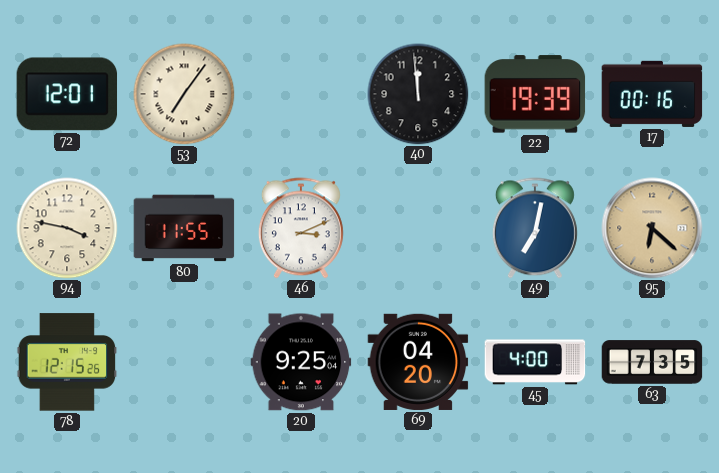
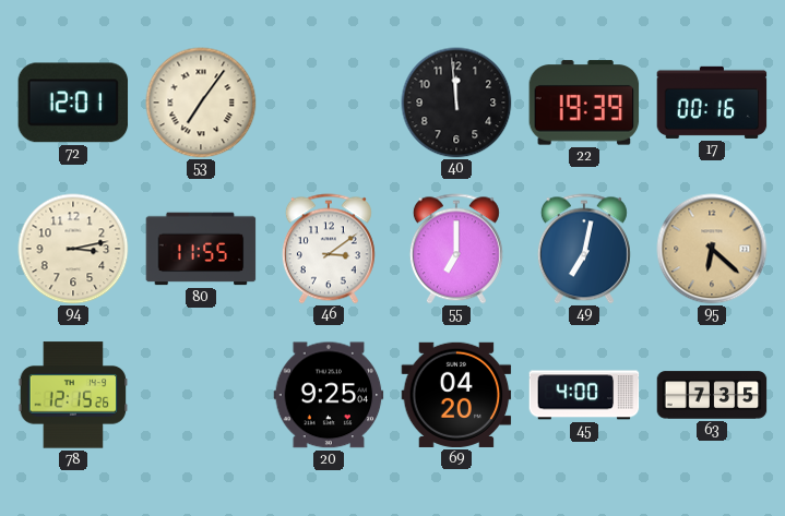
94: 3:47 -> 3:13
46: 3:11 -> 3:09
55: none -> 7:00
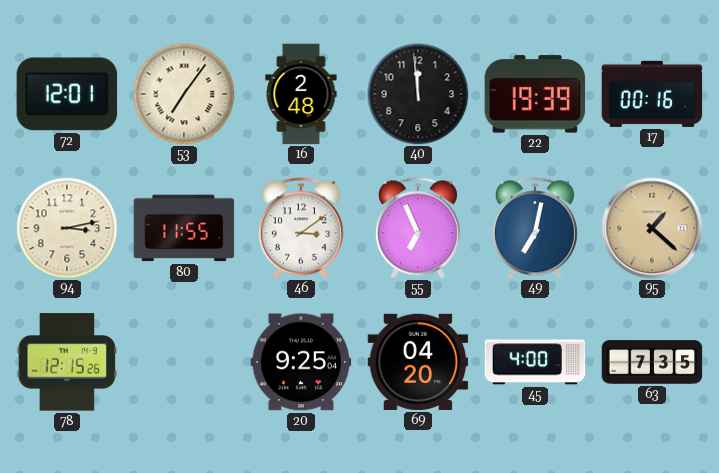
16: none -> 2:48
55: 7:00 -> 6:56
95: 6:22 -> 1:22
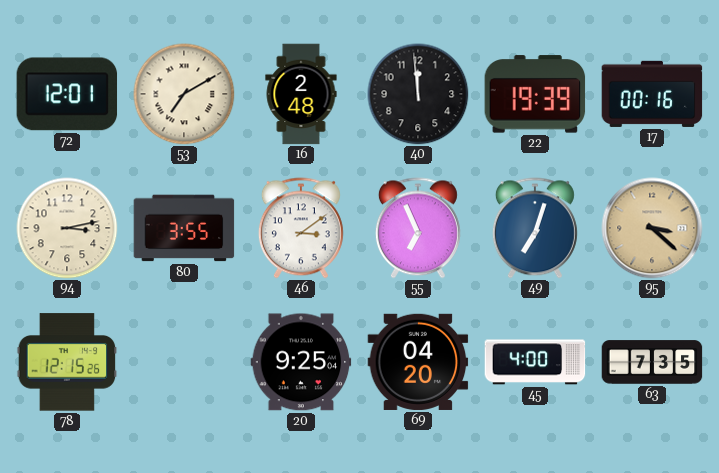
53: 7:06 -> 7:10
80: 11:55 -> 3:55
49: 7:02 -> 7:03
95: 1:22 -> 3:22
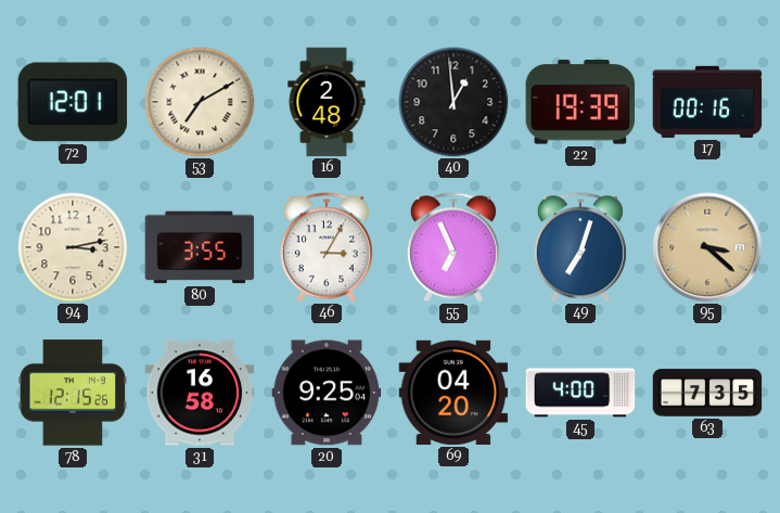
40: 11:59 -> 12:59
46: 3:09 -> 3:05
31: none -> 16:58
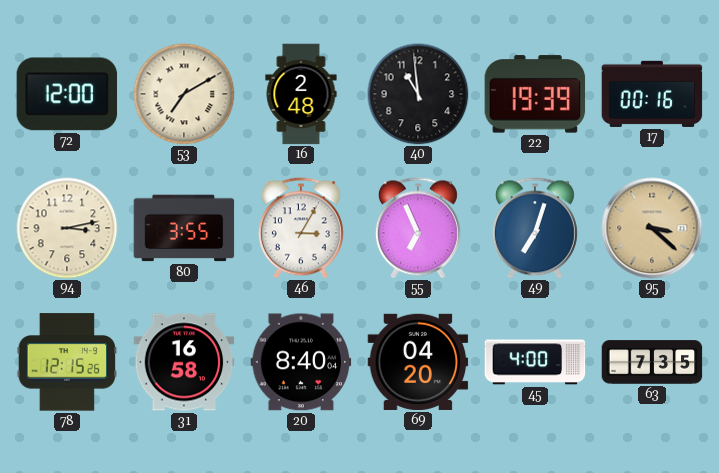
72: 12:01 -> 12:00
40: 12:59 -> 10:59
20: 9:25 -> 8:40
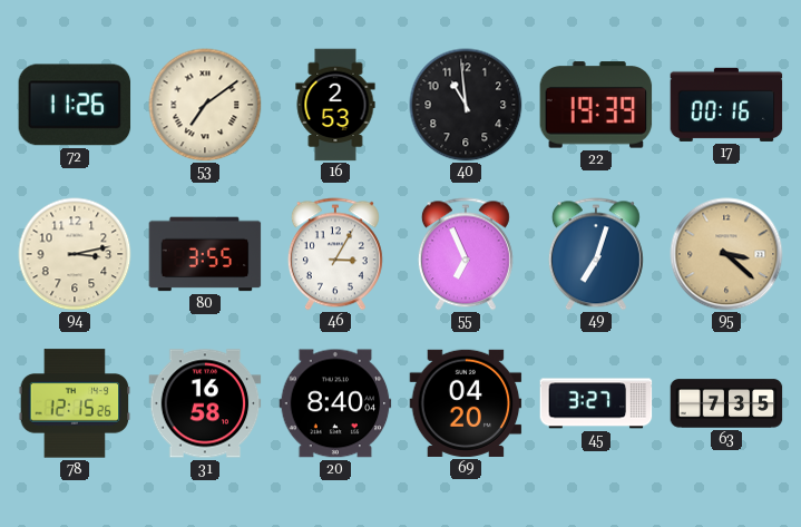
72: 12:00 -> 11:26
53: 7:10 -> 7:09
16: 2:48 -> 2:53
45: 4:00 -> 3:27
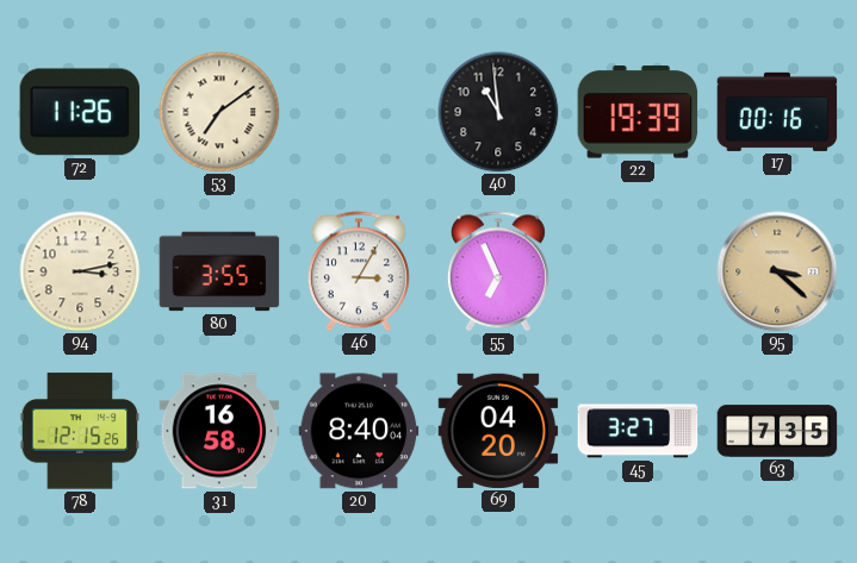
16: 2:53 -> none
49: 7:03 -> none
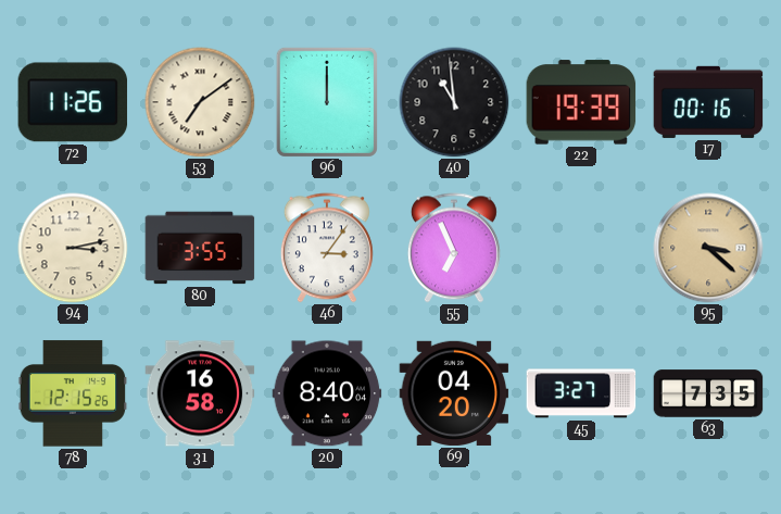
96: none -> 12:00
46: 3:05 -> 3:06
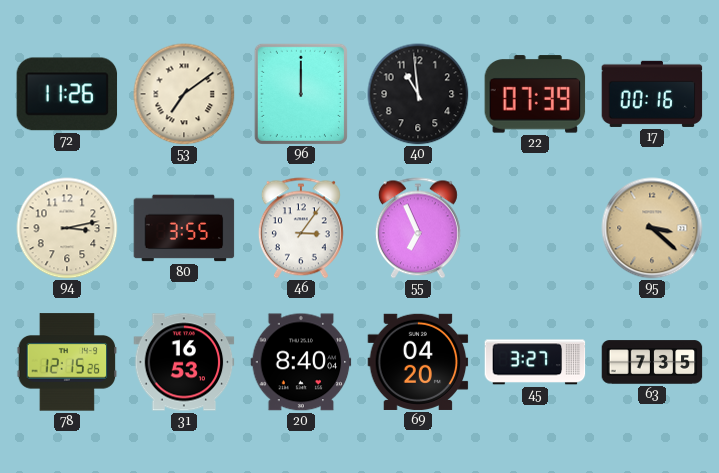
22: 19:39 -> 07:39
31: 16:58 -> 16:53
